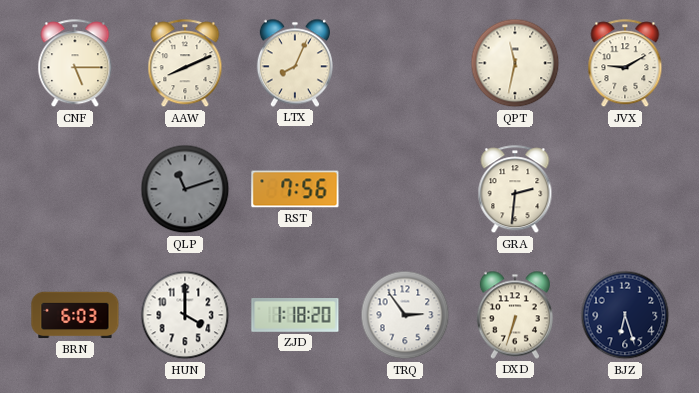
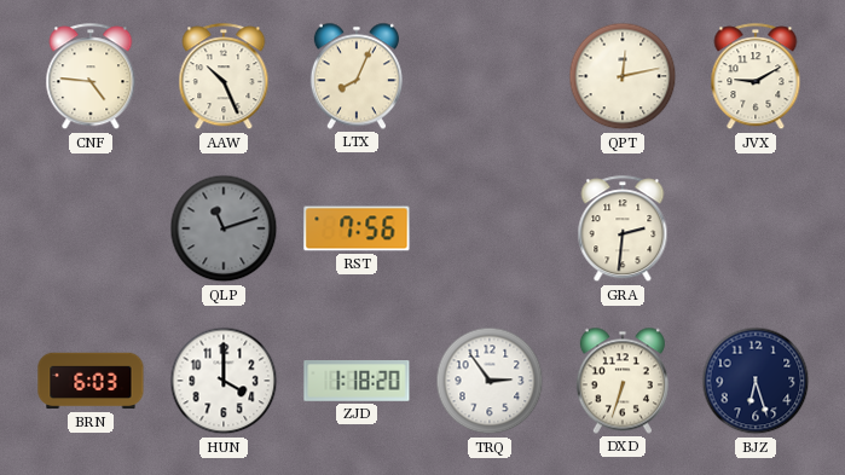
CNF: 5:15 -> 4:46
AAW: 8:11 -> 10:26
QPT: 11:32 -> 12:13
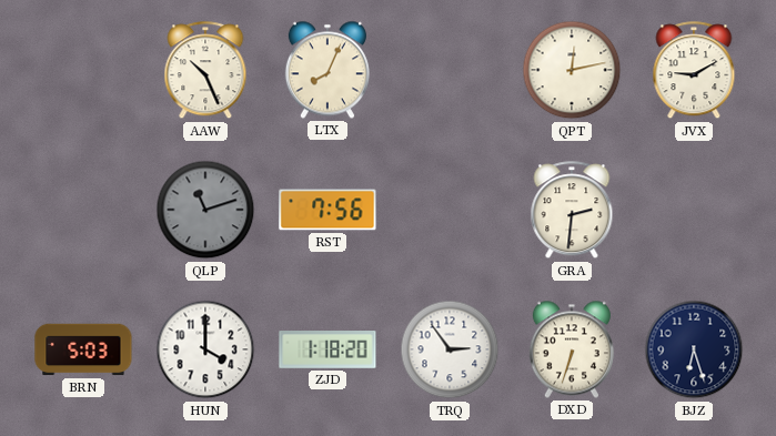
CNF: 4:46 -> none
BRN: 6:03 -> 5:03
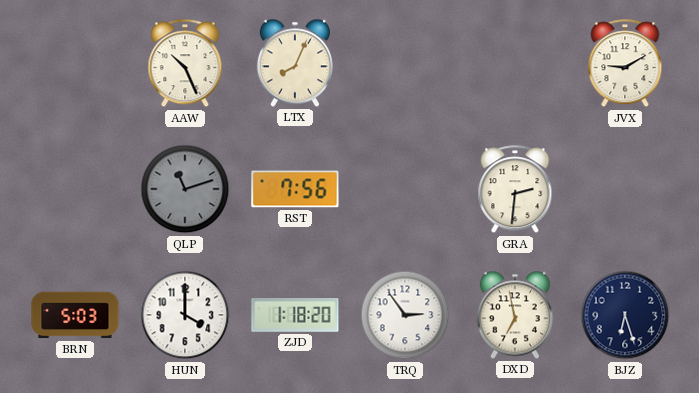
QPT: 12:13 -> none
DXD: 6:33 -> 6:58
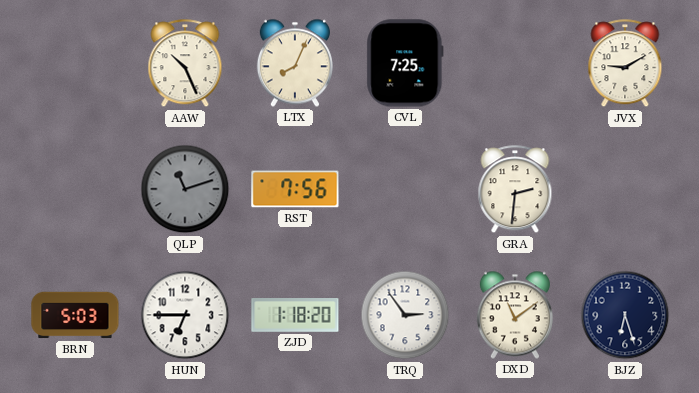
CVL: none -> 7:25
HUN: 4:00 -> 6:45
DXD: 6:58 -> 11:09
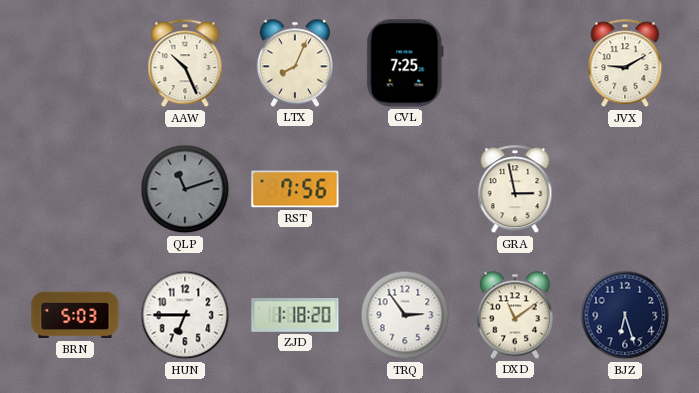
GRA: 2:31 -> 2:58
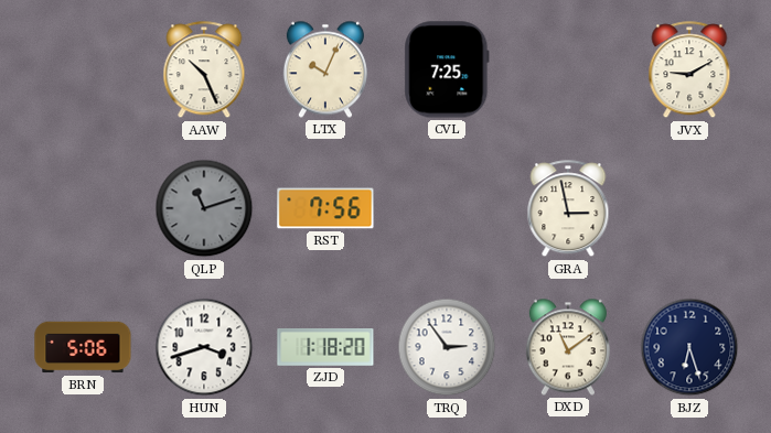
LTX: 8:04 -> 10:04
BRN: 5:03 -> 5:06
HUN: 6:45 -> 3:42
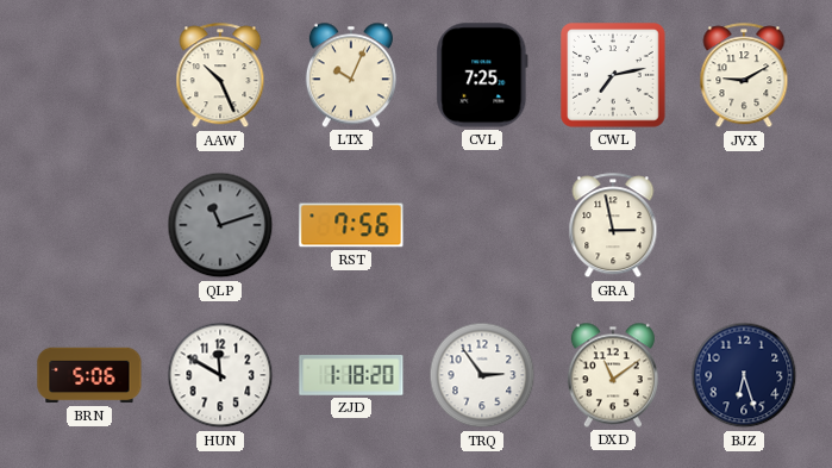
CWL: none -> 7:13
HUN: 3:42 -> 11:50
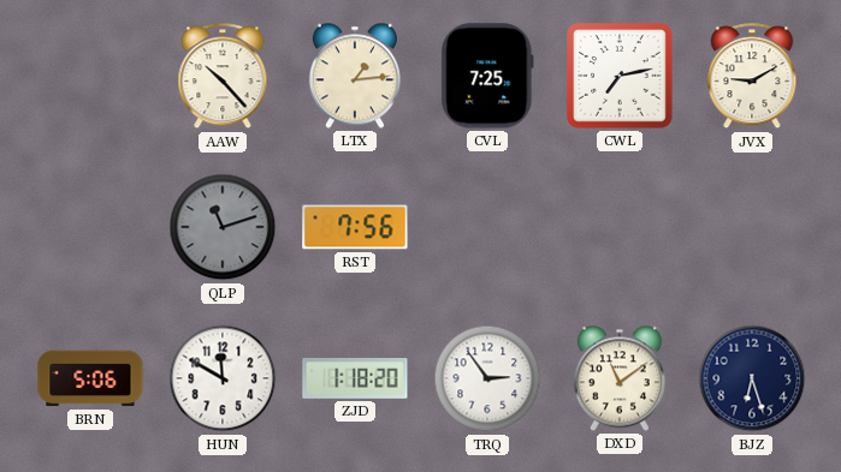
AAW: 10:26 -> 10:23
LTX: 10:04 -> 1:14
GRA: 2:58 -> none
